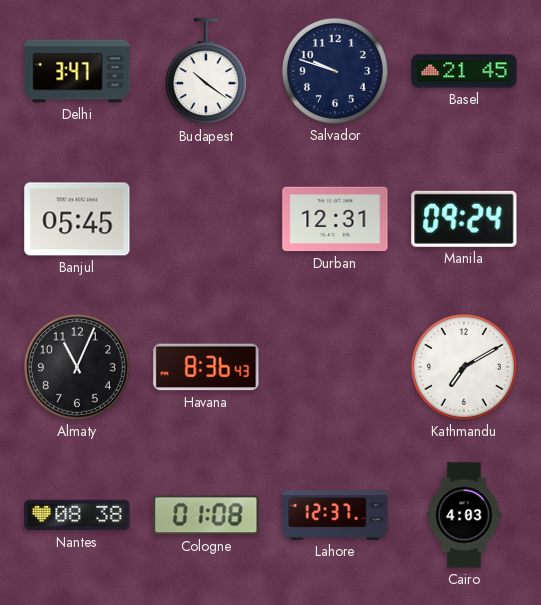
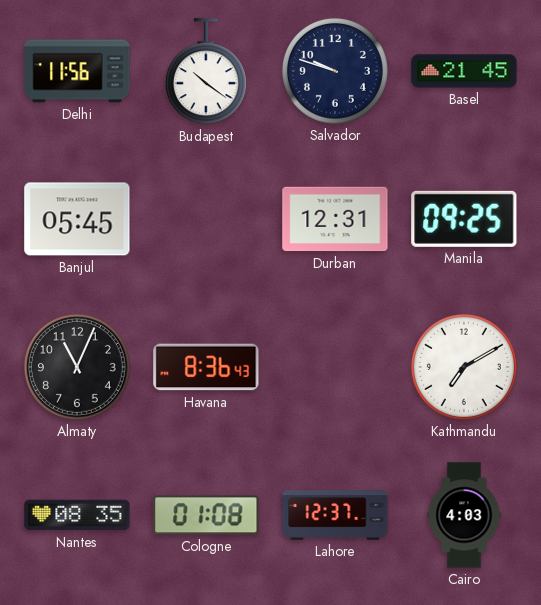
Delhi: 3:47 -> 11:56
Manila: 09:24 -> 09:25
Nantes: 08:38 -> 08:35
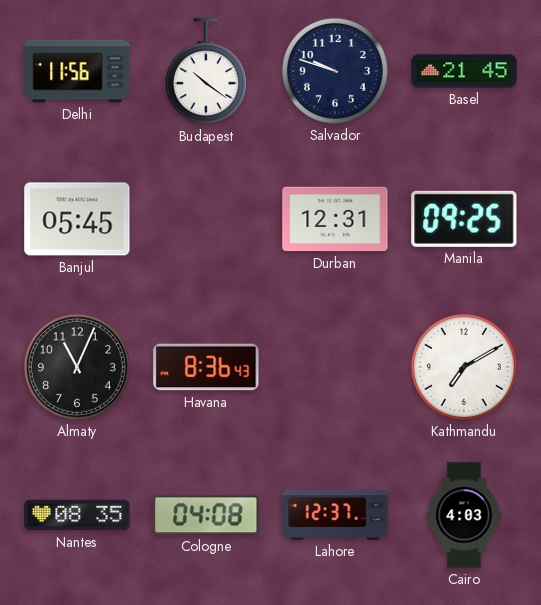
Cologne: 01:08 -> 04:08
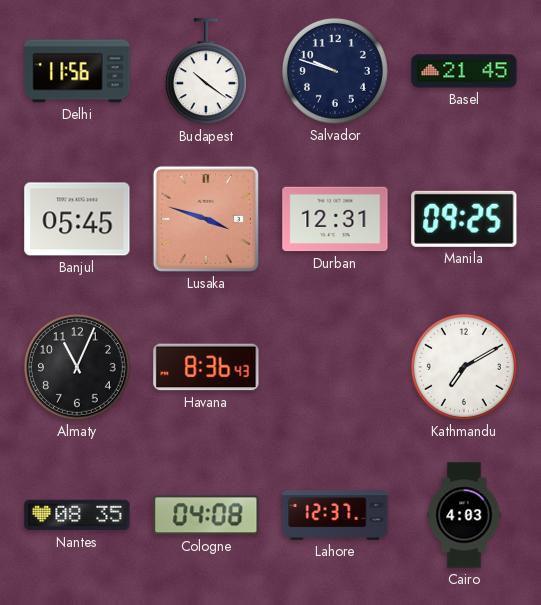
Lusaka: none -> 3:48
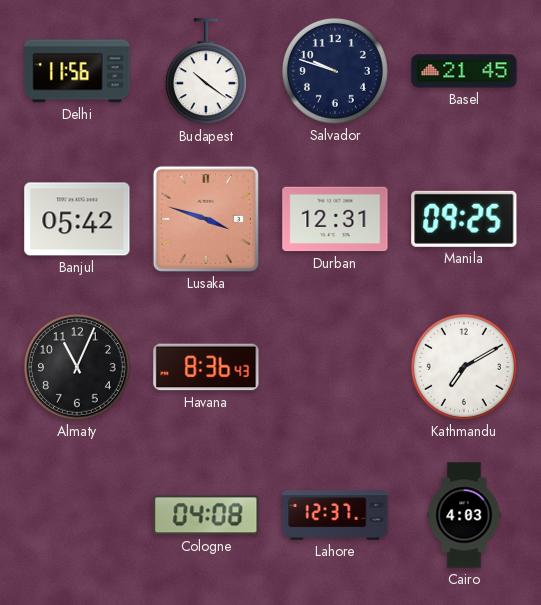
Banjul: 05:45 -> 05:42
Nantes: 08:35 -> none
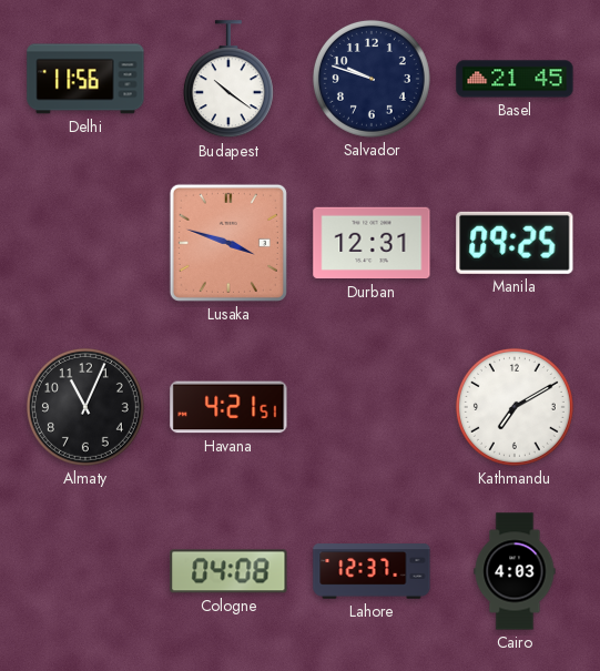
Banjul: 05:42 -> none
Havana: 8:36 -> 4:21
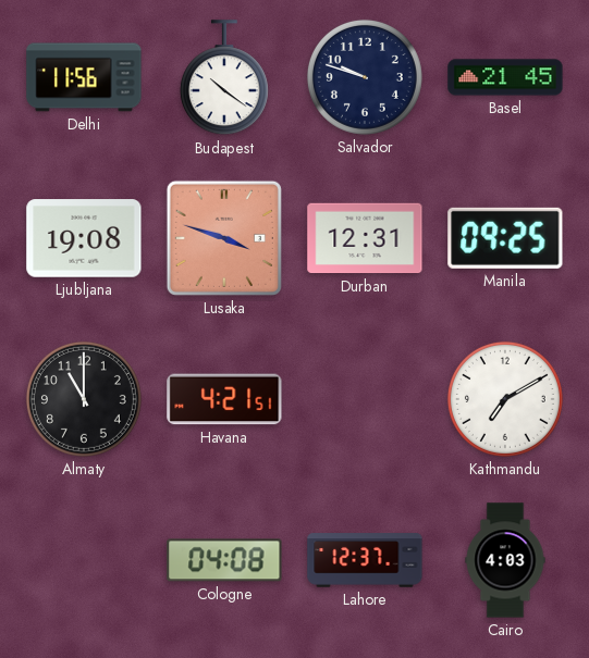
Ljubljana: none -> 19:08
Almaty: 11:04 -> 11:00
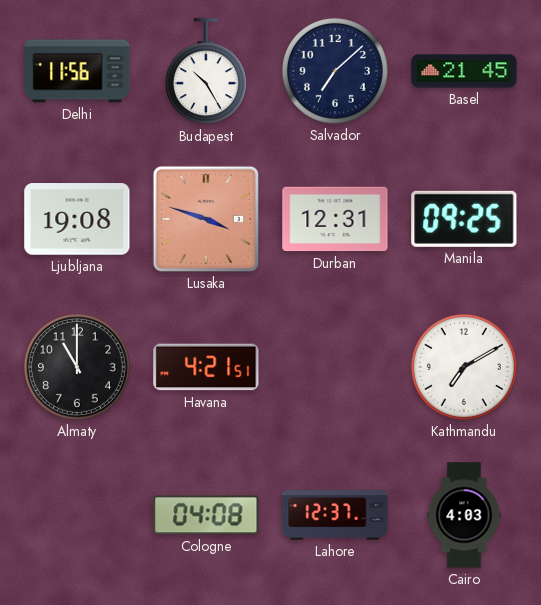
Budapest: 10:21 -> 10:25
Salvador: 9:48 -> 7:08
